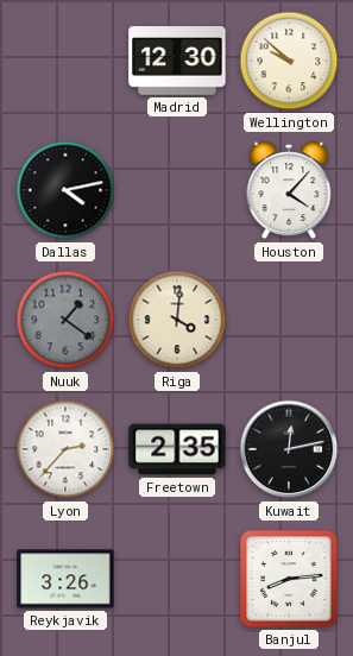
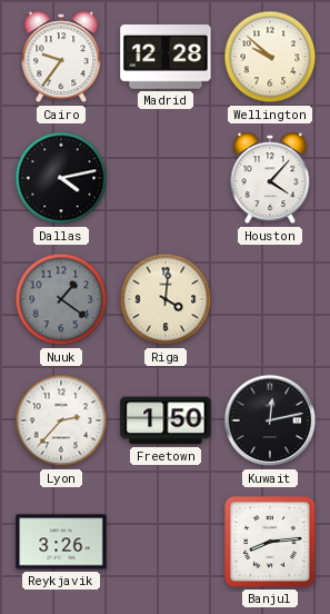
Cairo: none -> 9:36
Madrid: 12:30 -> 12:28
Freetown: 2:35 -> 1:50
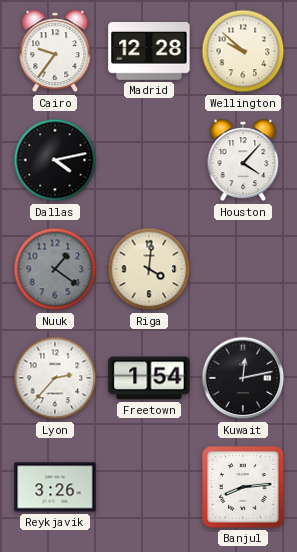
Freetown: 1:50 -> 1:54
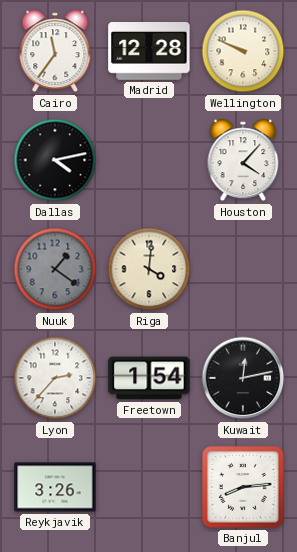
Cairo: 9:36 -> 11:36
Wellington: 9:52 -> 9:49
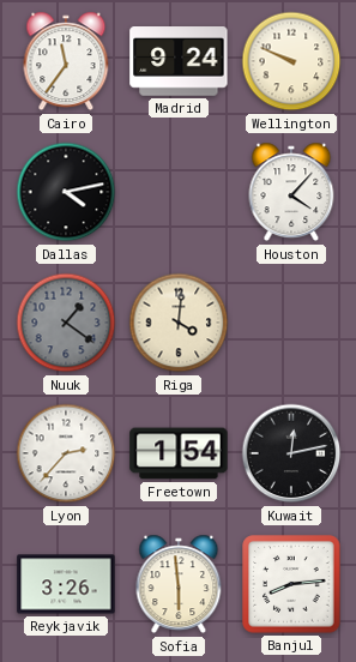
Madrid: 12:28 -> 9:24
Sofia: none -> 5:59
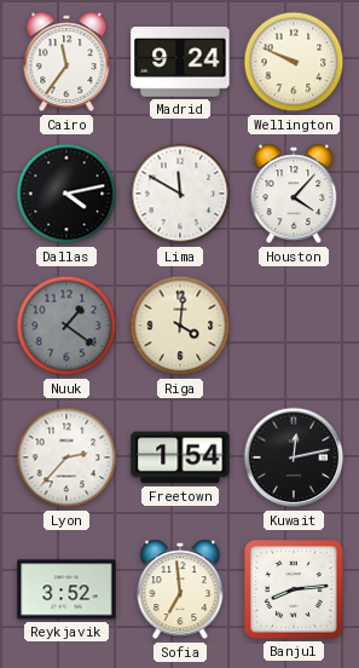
Lima: none -> 11:50
Reykjavik: 3:26 -> 3:52
Sofia: 5:59 -> 6:59
